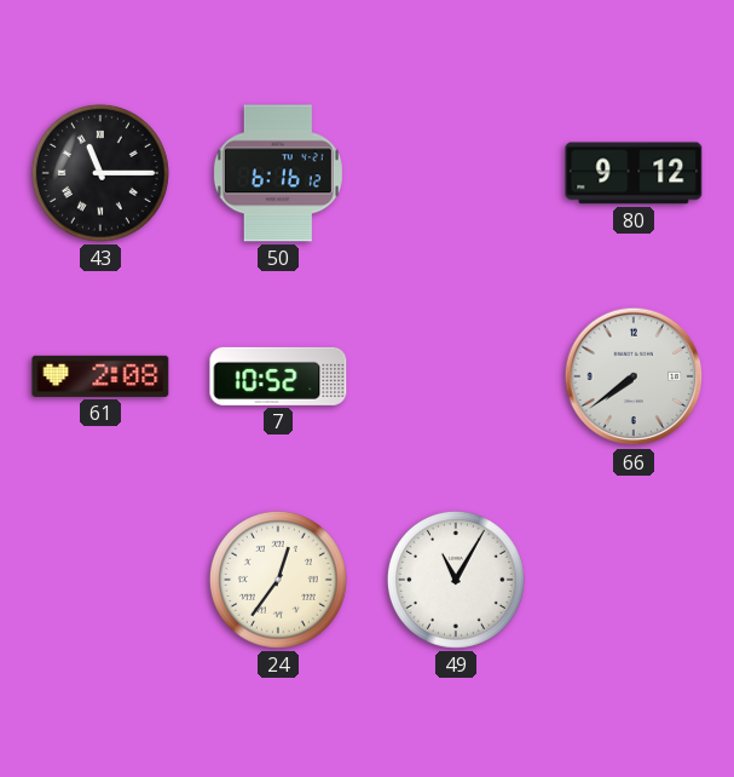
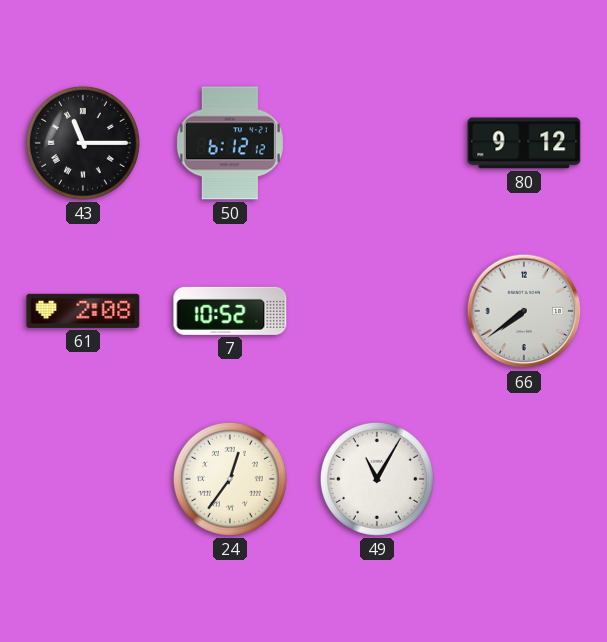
50: 6:16 -> 6:12
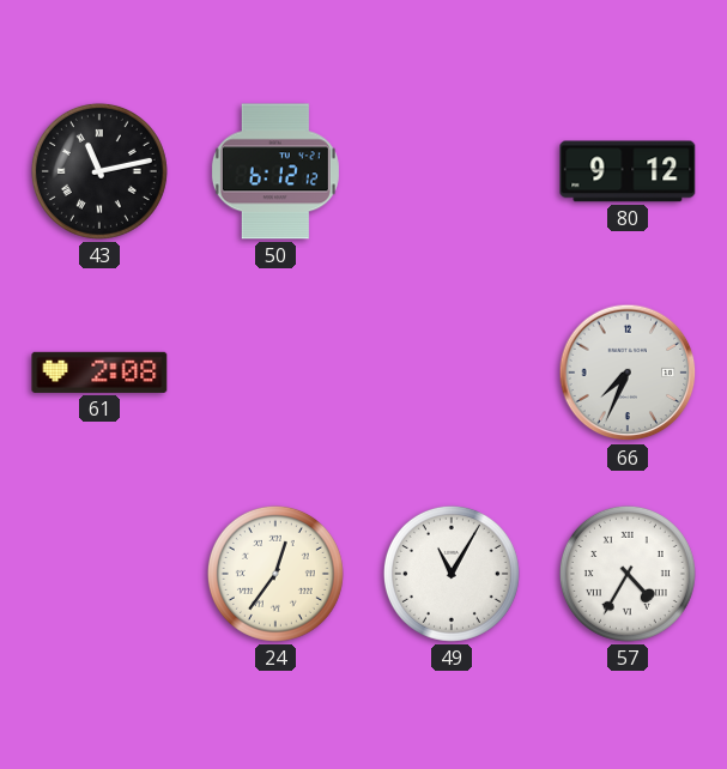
43: 11:15 -> 11:13
7: 10:52 -> none
66: 7:39 -> 7:34
57: none -> 4:35
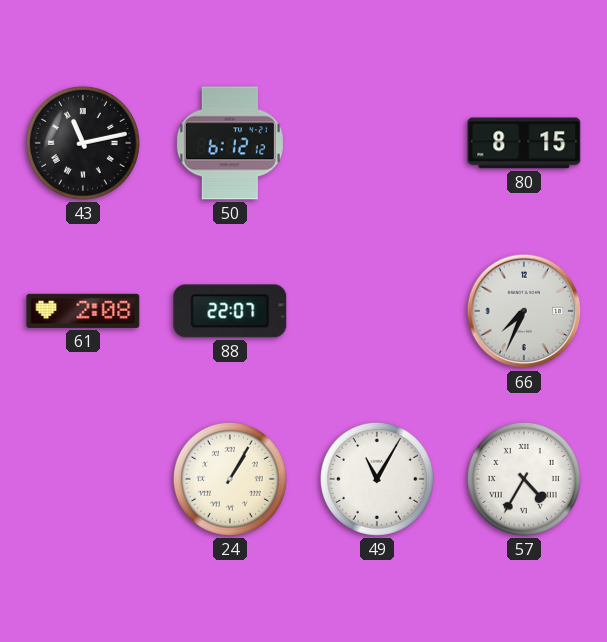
80: 9:12 -> 8:15
88: none -> 22:07
24: 12:36 -> 1:05
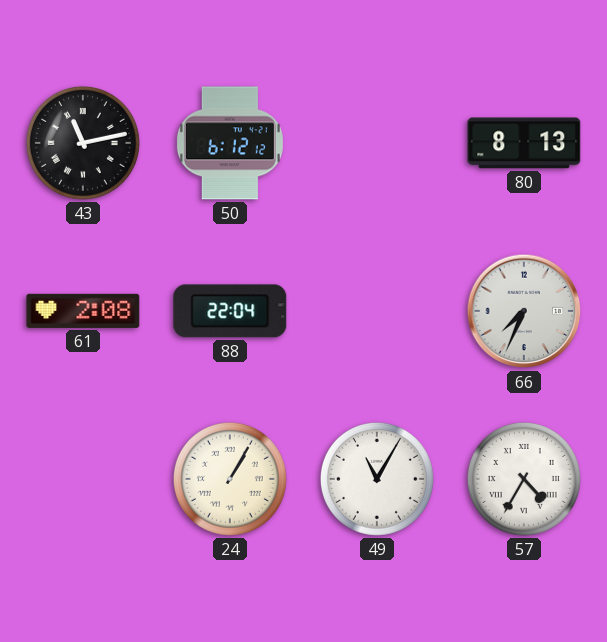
80: 8:15 -> 8:13
88: 22:07 -> 22:04
